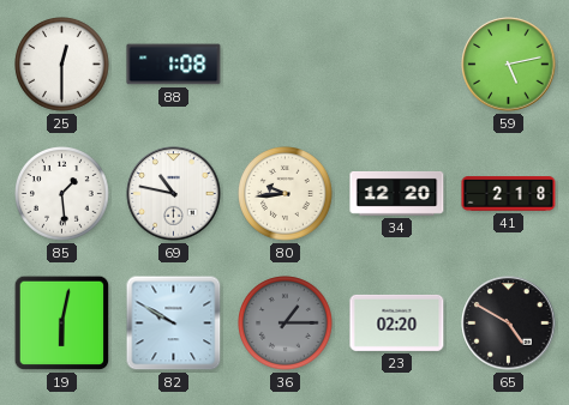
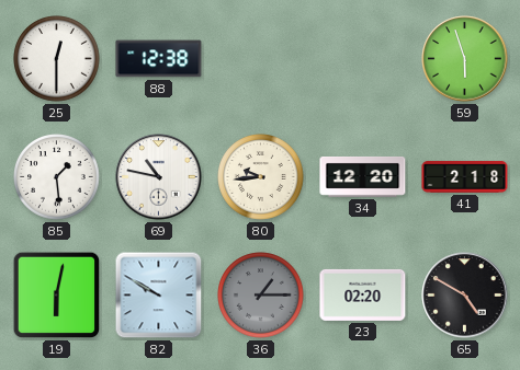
88: 1:08 -> 12:38
59: 5:13 -> 5:57
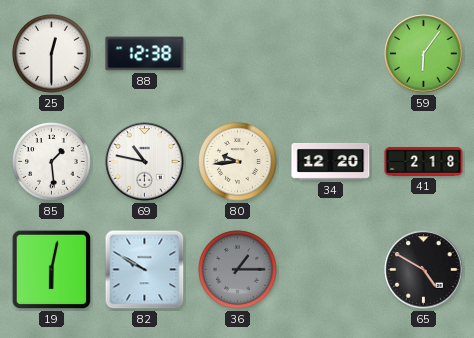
59: 5:57 -> 6:06
23: 02:20 -> none
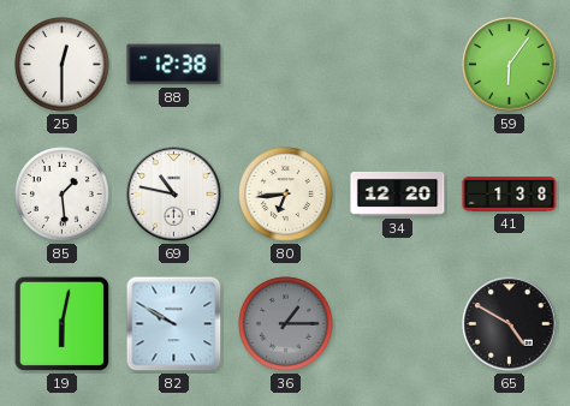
80: 9:44 -> 6:44
41: 2:18 -> 1:38
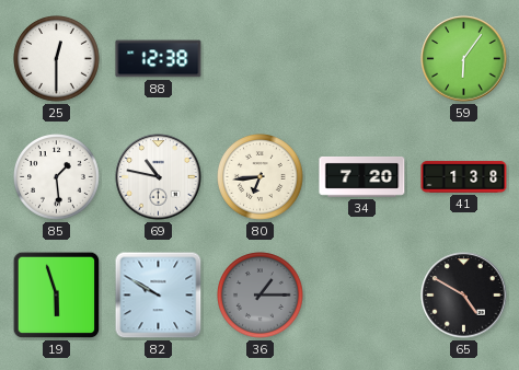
34: 12:20 -> 7:20
19: 6:02 -> 5:57
